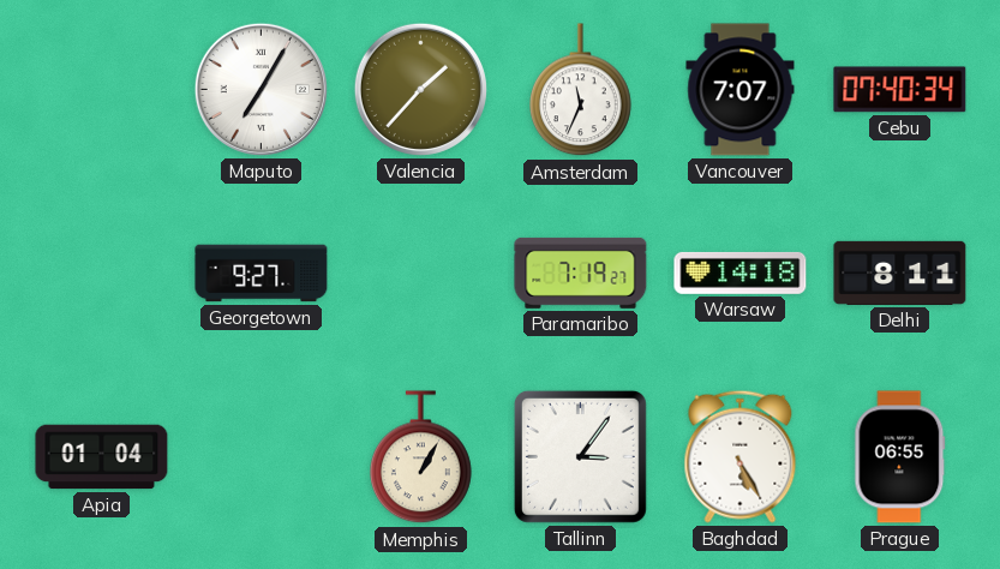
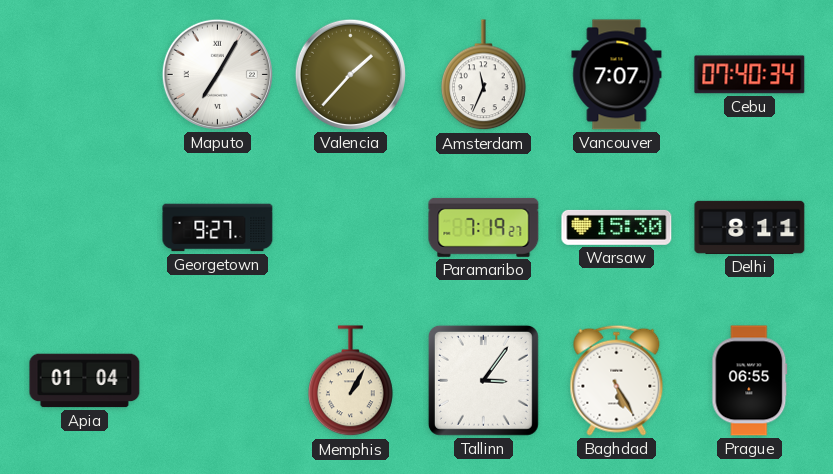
Warsaw: 14:18 -> 15:30
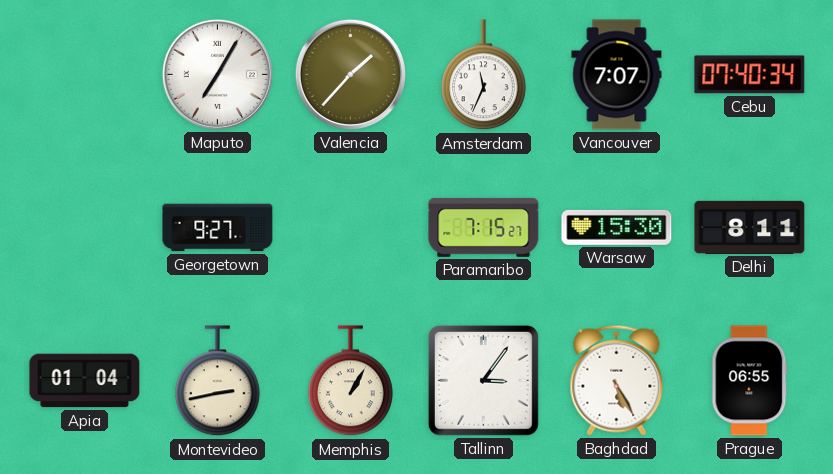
Paramaribo: 7:19 -> 7:15
Montevideo: none -> 2:43
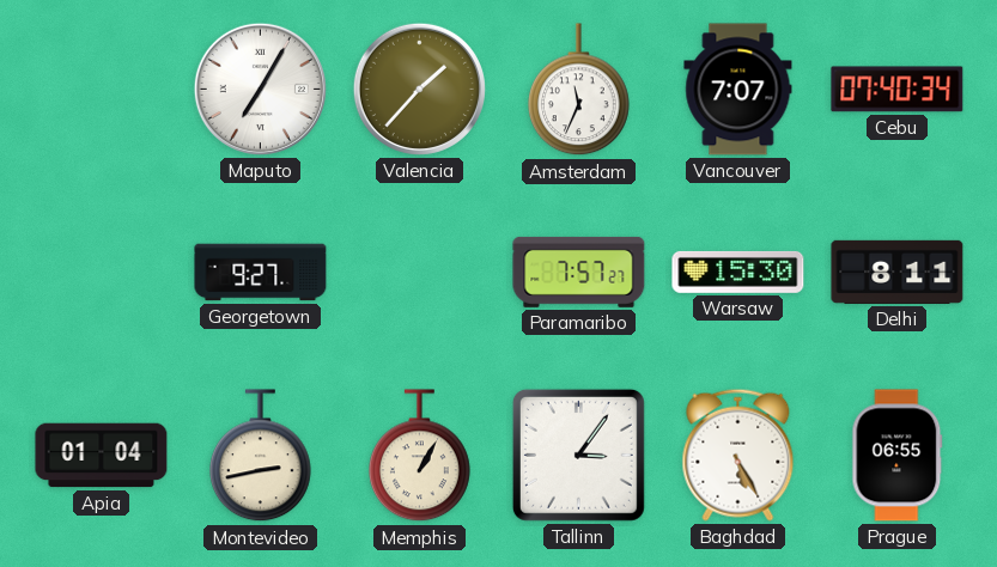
Paramaribo: 7:15 -> 7:57
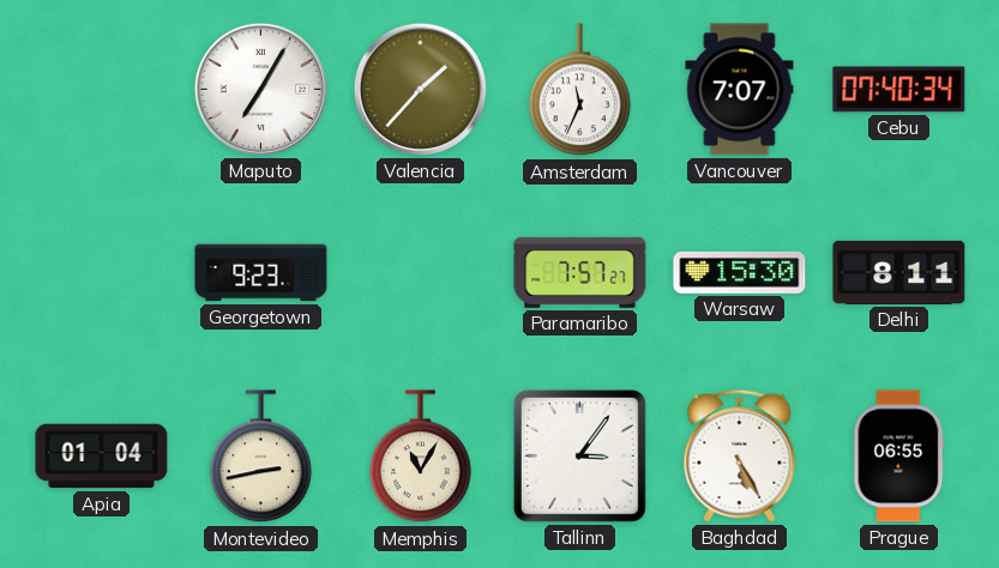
Georgetown: 9:27 -> 9:23
Memphis: 1:05 -> 11:05
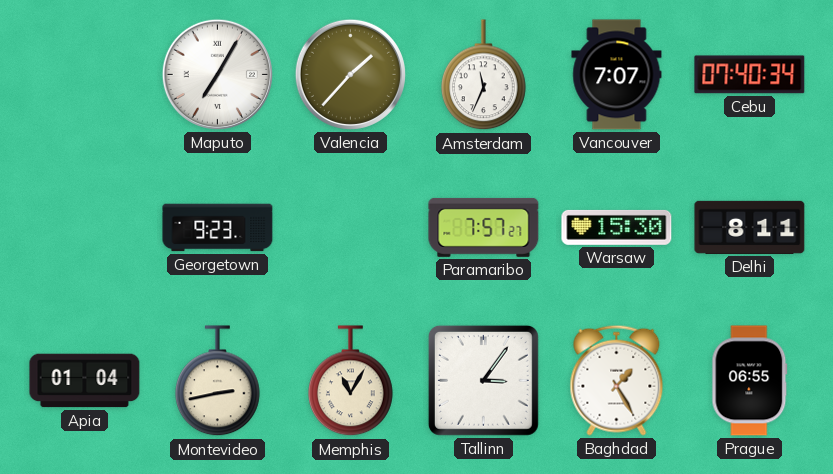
Baghdad: 5:25 -> 1:25
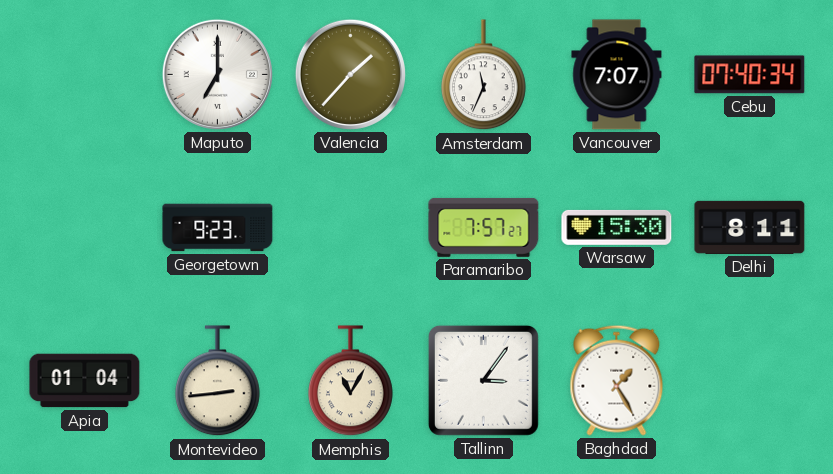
Maputo: 7:05 -> 7:00
Montevideo: 2:43 -> 2:44
Prague: 06:55 -> none
